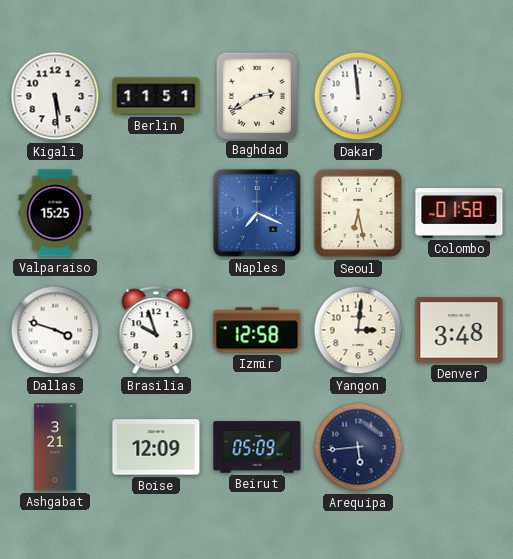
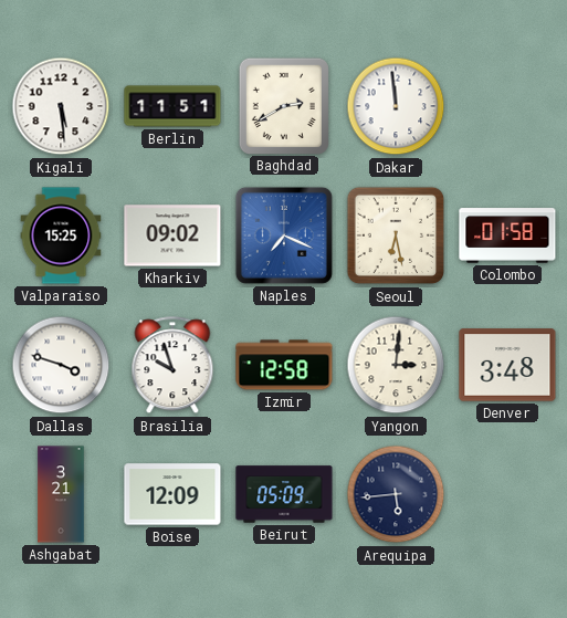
Kharkiv: none -> 09:02
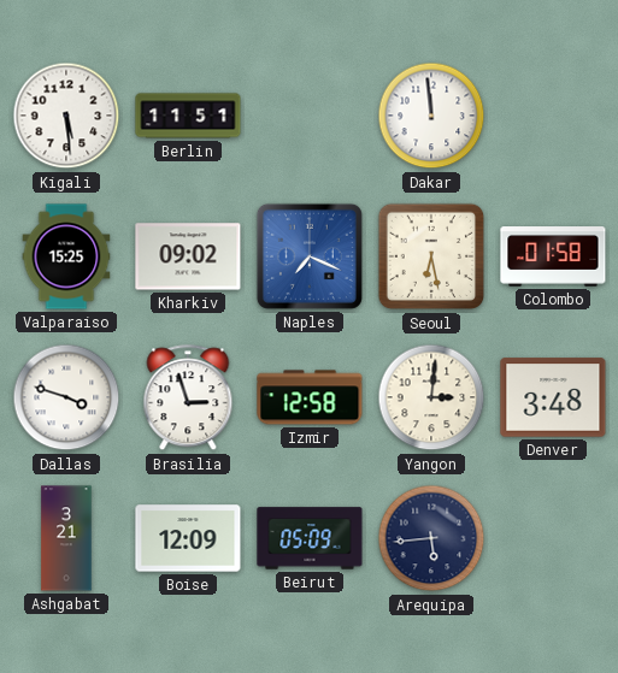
Baghdad: 2:40 -> none
Brasilia: 9:57 -> 2:57
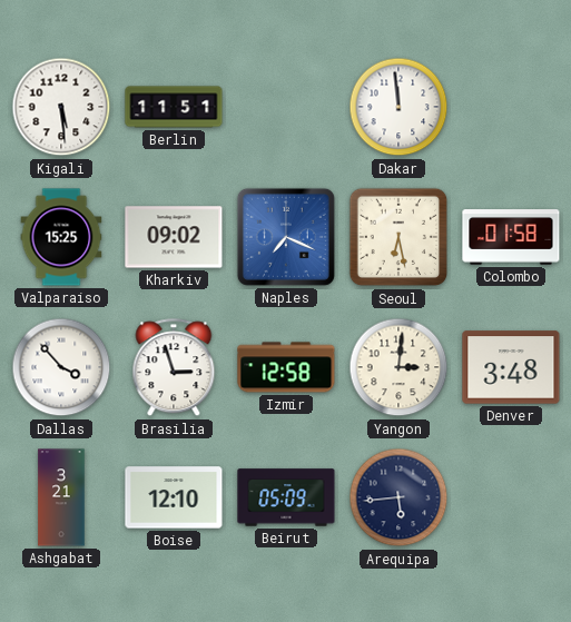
Dallas: 3:48 -> 3:53
Boise: 12:09 -> 12:10
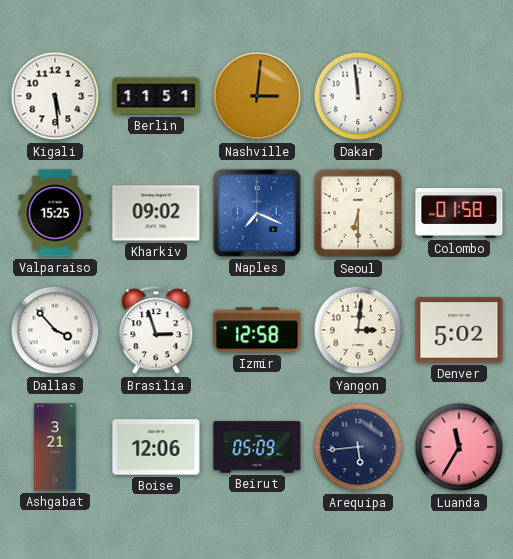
Nashville: none -> 3:01
Seoul: 6:28 -> 6:30
Denver: 3:48 -> 5:02
Boise: 12:10 -> 12:06
Luanda: none -> 11:35
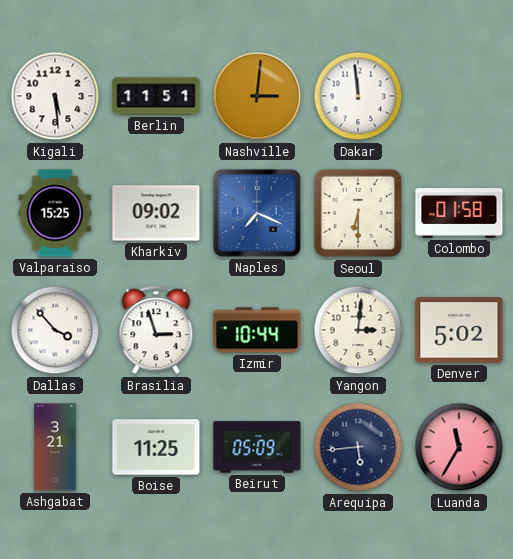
Izmir: 12:58 -> 10:44
Boise: 12:06 -> 11:25
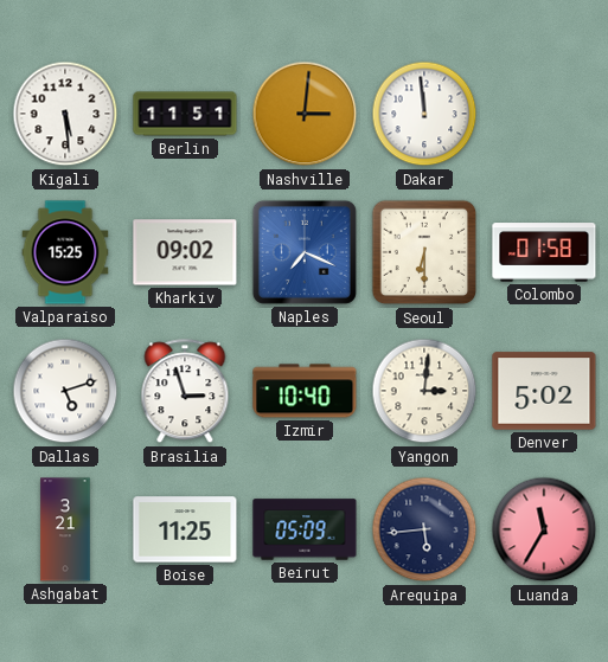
Dallas: 3:53 -> 5:12
Izmir: 10:44 -> 10:40
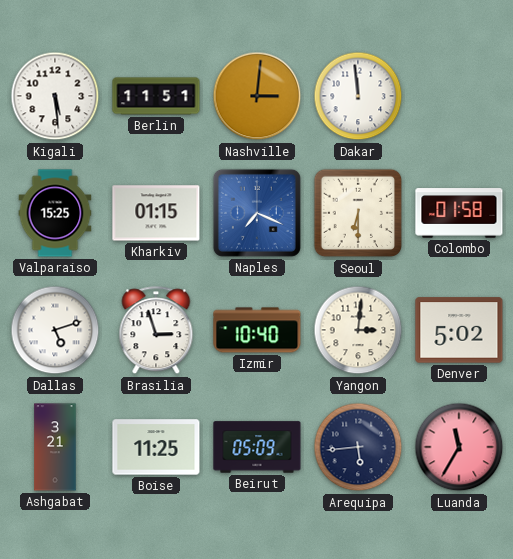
Kharkiv: 09:02 -> 01:15
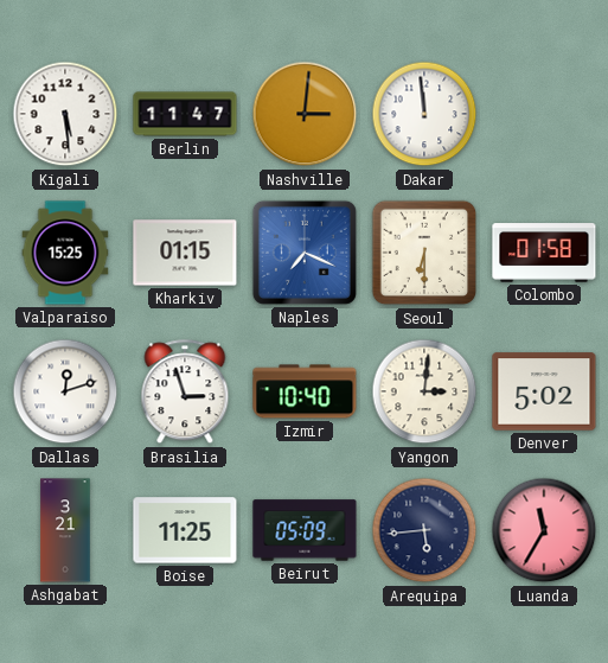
Berlin: 11:51 -> 11:47
Dallas: 5:12 -> 12:12
